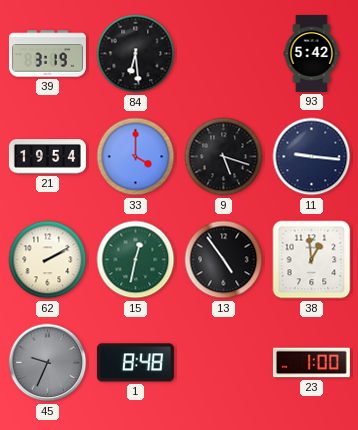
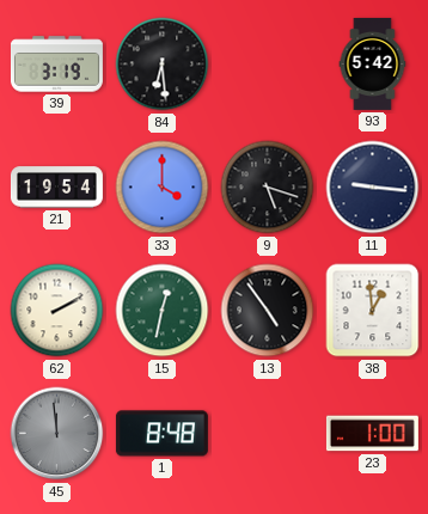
45: 9:34 -> 11:59
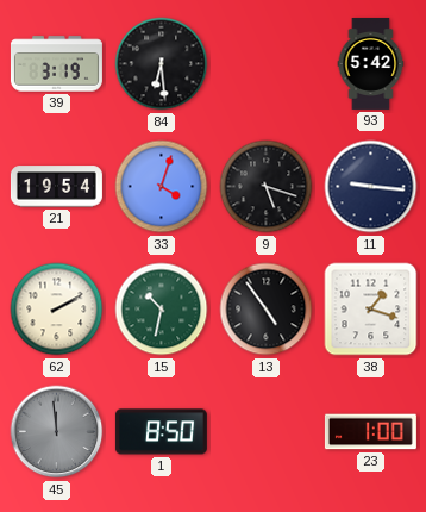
33: 4:00 -> 4:03
15: 12:32 -> 10:32
38: 12:59 -> 1:18
1: 8:48 -> 8:50
